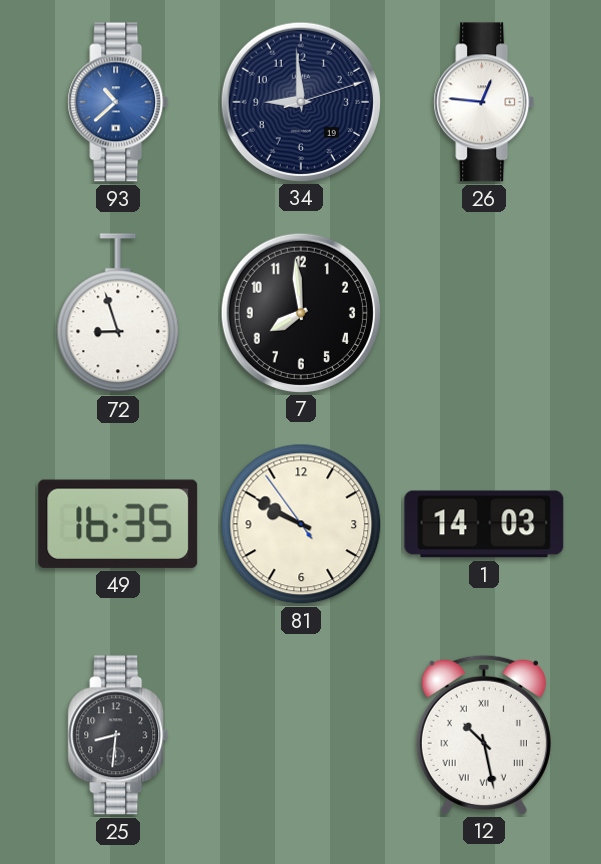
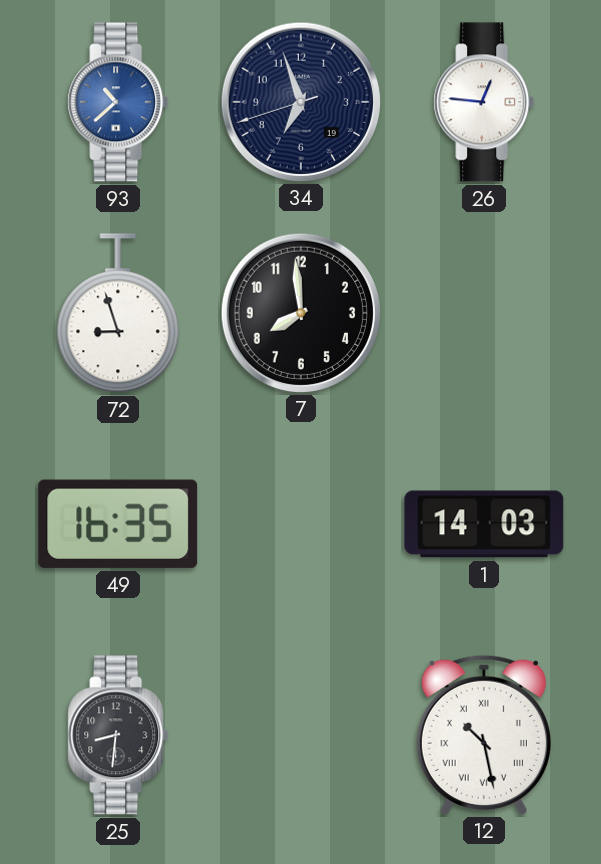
34: 8:59 -> 6:56
81: 9:49 -> none
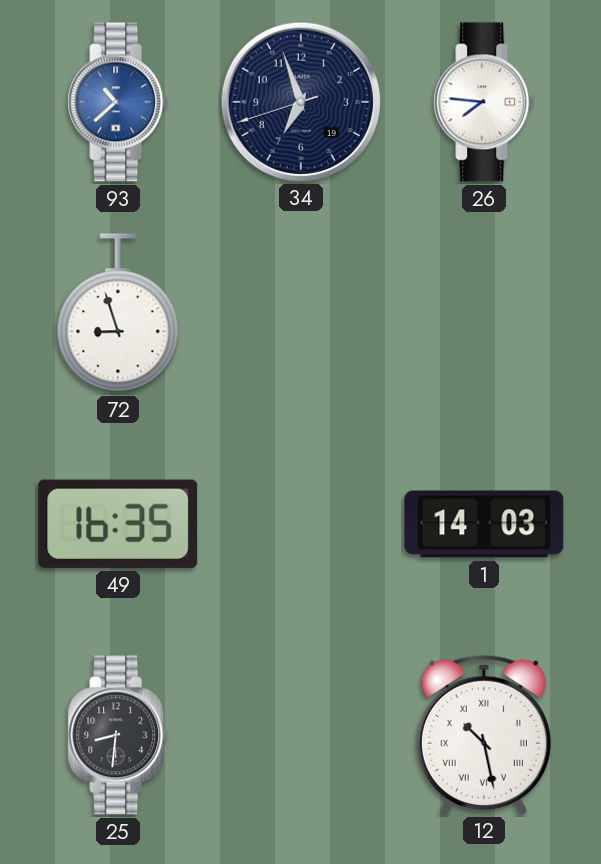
26: 12:46 -> 7:46
7: 7:59 -> none
